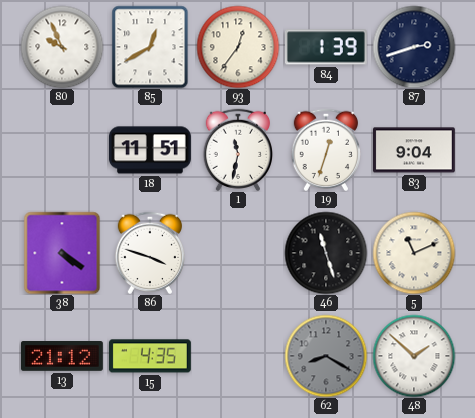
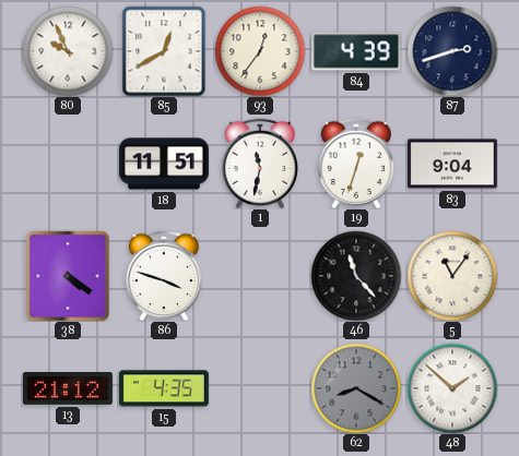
84: 1:39 -> 4:39
46: 11:27 -> 11:23
5: 11:11 -> 11:06
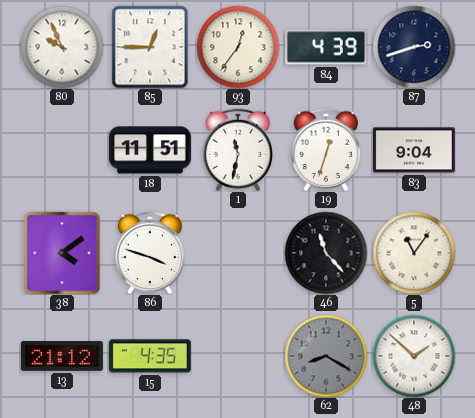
85: 12:40 -> 12:45
38: 4:21 -> 4:09
